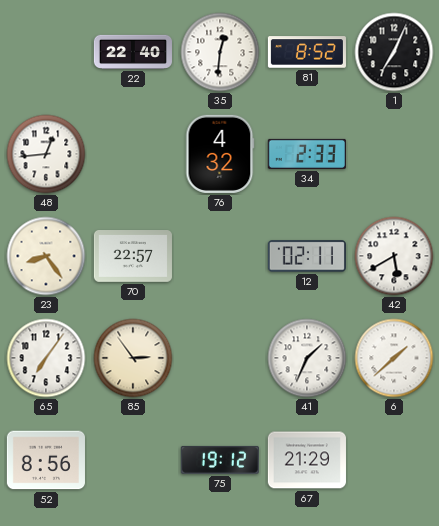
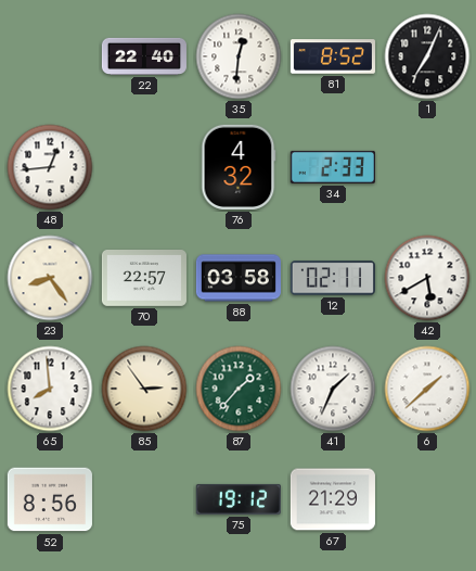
88: none -> 03:58
65: 7:06 -> 7:59
87: none -> 1:37
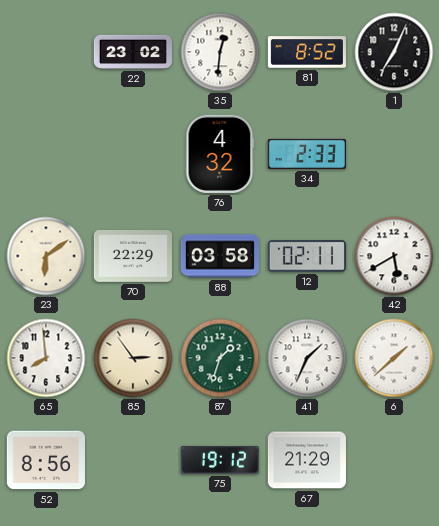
22: 22:40 -> 23:02
48: 12:44 -> none
23: 8:24 -> 6:09
70: 22:57 -> 22:29
87: 1:37 -> 1:33
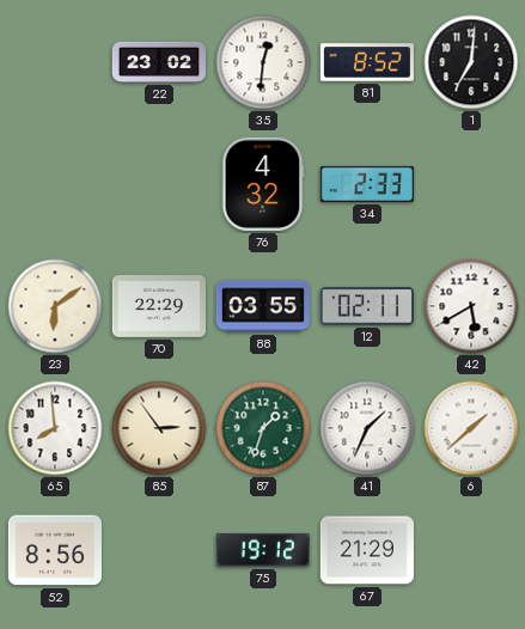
1: 7:04 -> 7:01
88: 03:58 -> 03:55
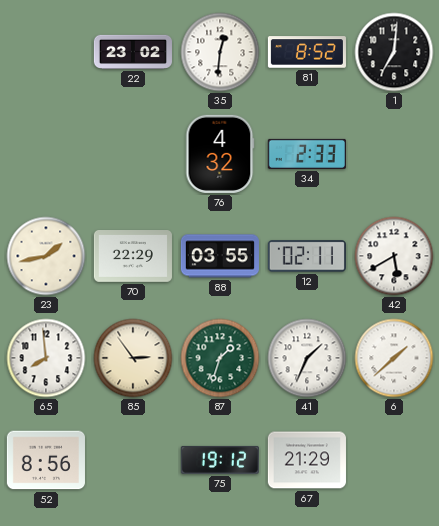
23: 6:09 -> 1:43
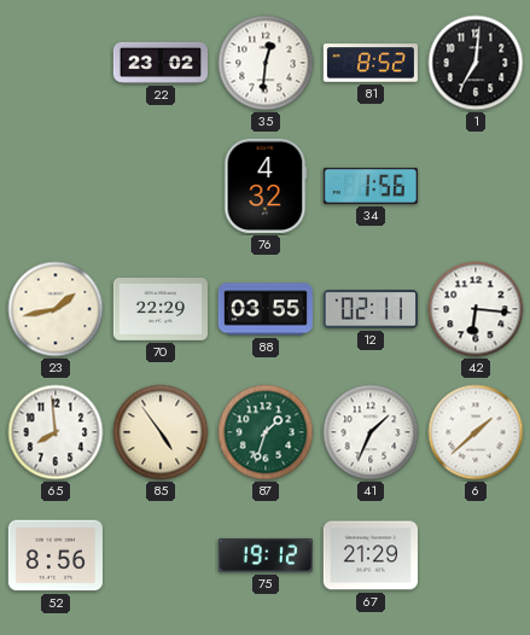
34: 2:33 -> 1:56
42: 5:40 -> 6:16
85: 2:54 -> 4:54
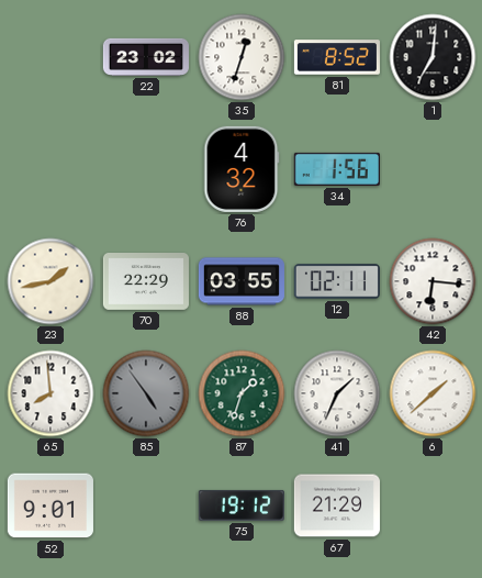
35: 12:31 -> 12:33
85 dial: cream -> grey
52: 8:56 -> 9:01
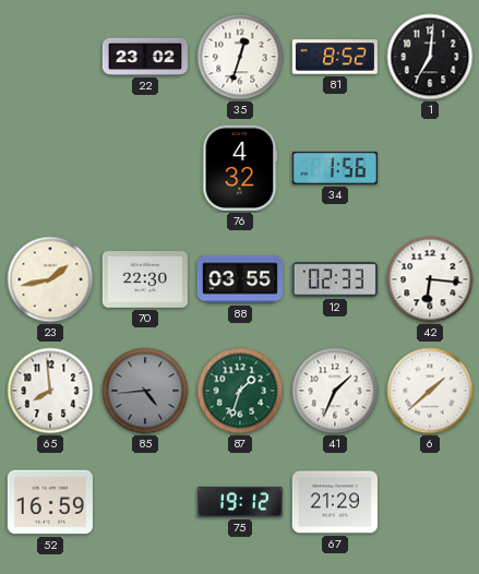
70: 22:29 -> 22:30
12: 02:11 -> 02:33
85: 4:54 -> 4:44
52: 9:01 -> 16:59
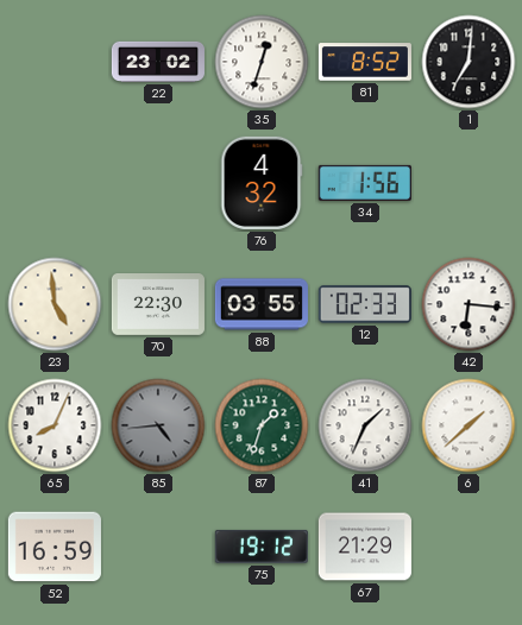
23: 1:43 -> 4:59
65: 7:59 -> 8:04
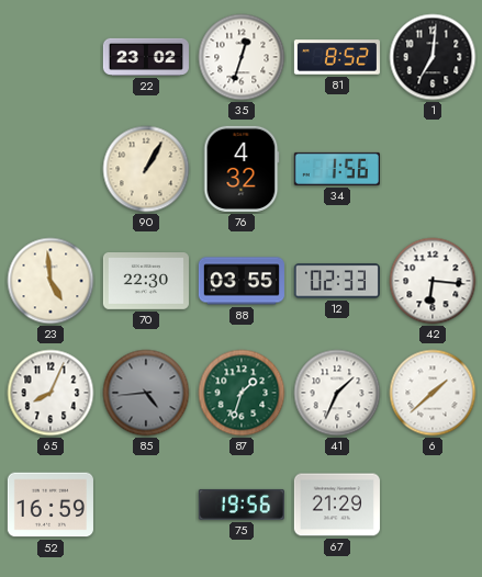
90: none -> 1:05
75: 19:12 -> 19:56
